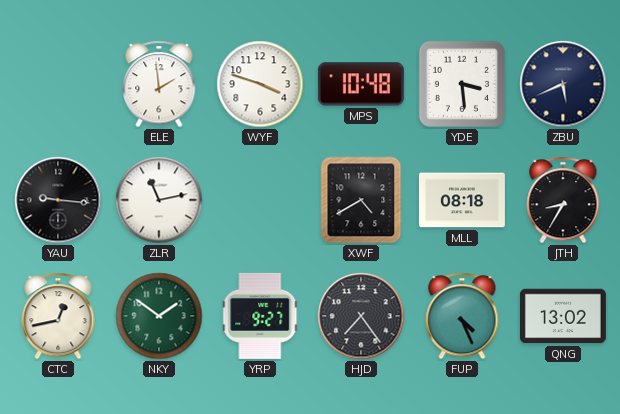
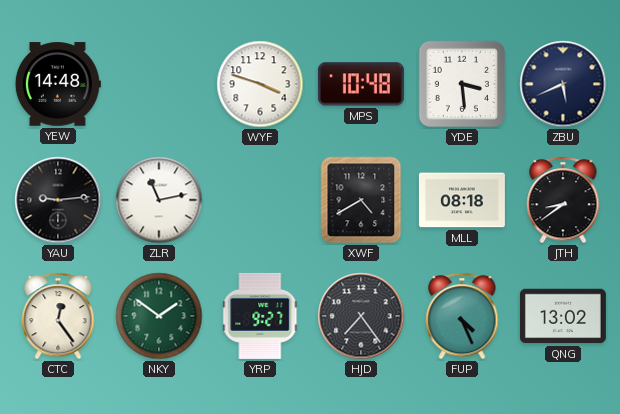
YEW: none -> 14:48
ELE: 1:59 -> none
YAU: 9:16 -> 9:14
JTH: 8:35 -> 8:39
CTC: 12:43 -> 12:24
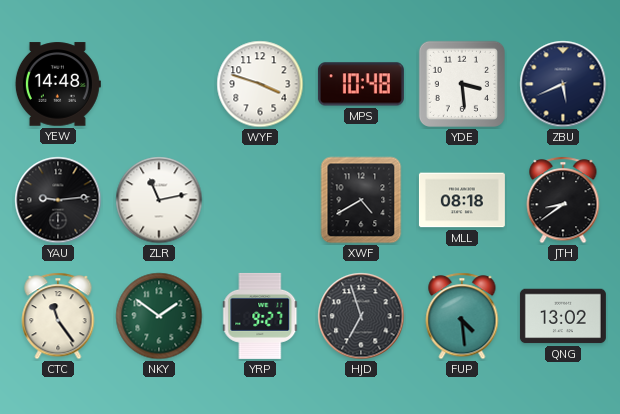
CTC: 12:24 -> 11:24
HJD: 7:24 -> 6:57
FUP: 4:26 -> 4:29
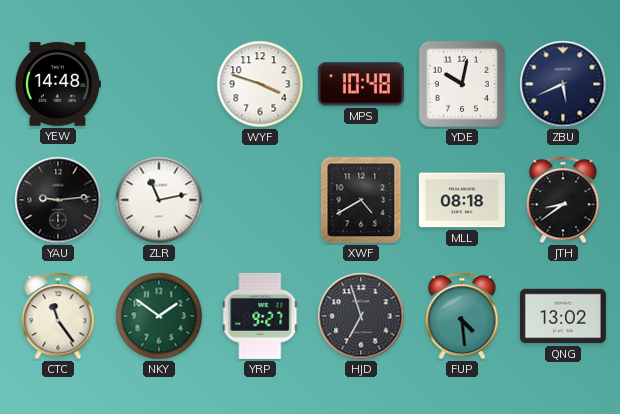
YDE: 3:29 -> 10:02
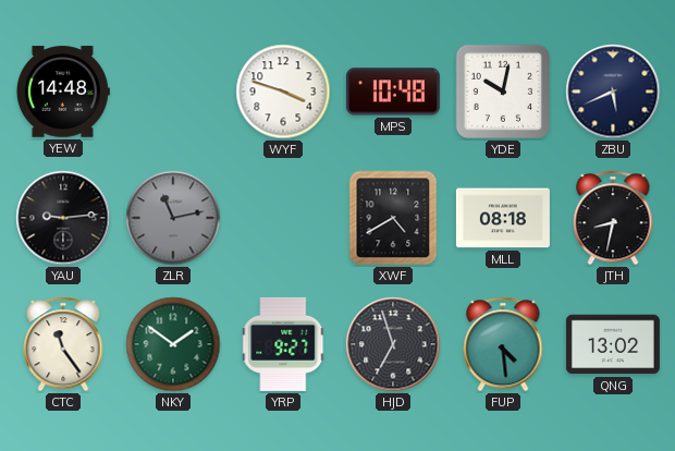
ZLR dial: white -> grey
JTH: 8:39 -> 8:32
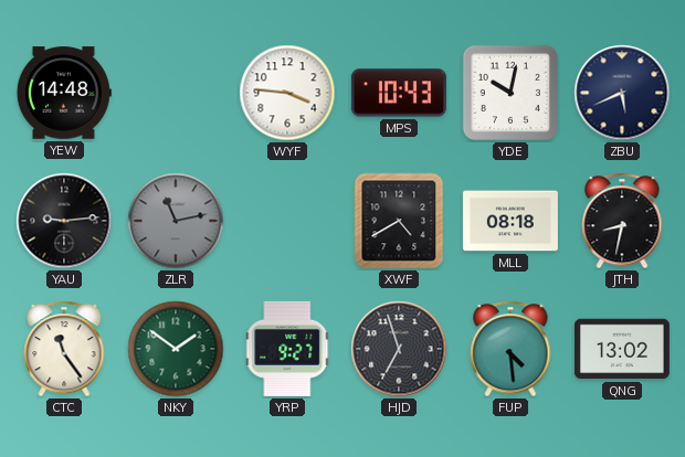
WYF: 3:48 -> 3:46
MPS: 10:48 -> 10:43
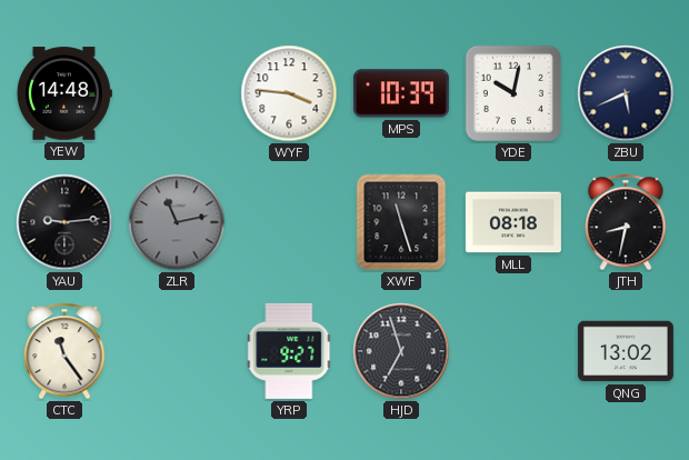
MPS: 10:43 -> 10:39
XWF: 4:40 -> 11:27
NKY: 1:51 -> none
FUP: 4:29 -> none
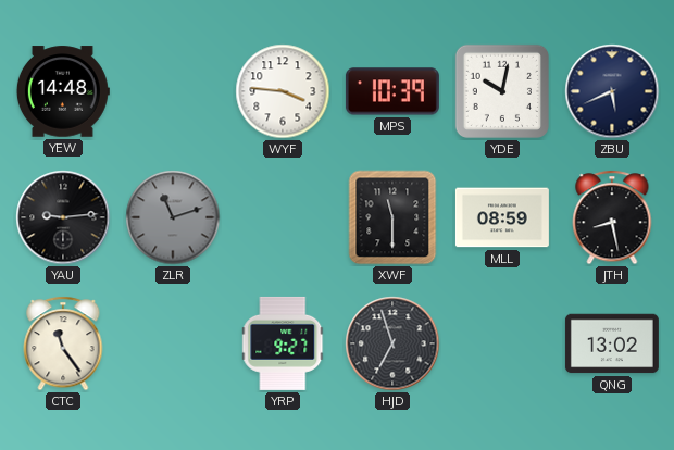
ZLR: 11:13 -> 11:12
XWF: 11:27 -> 11:30
MLL: 08:18 -> 08:59
JTH: 8:32 -> 8:28
